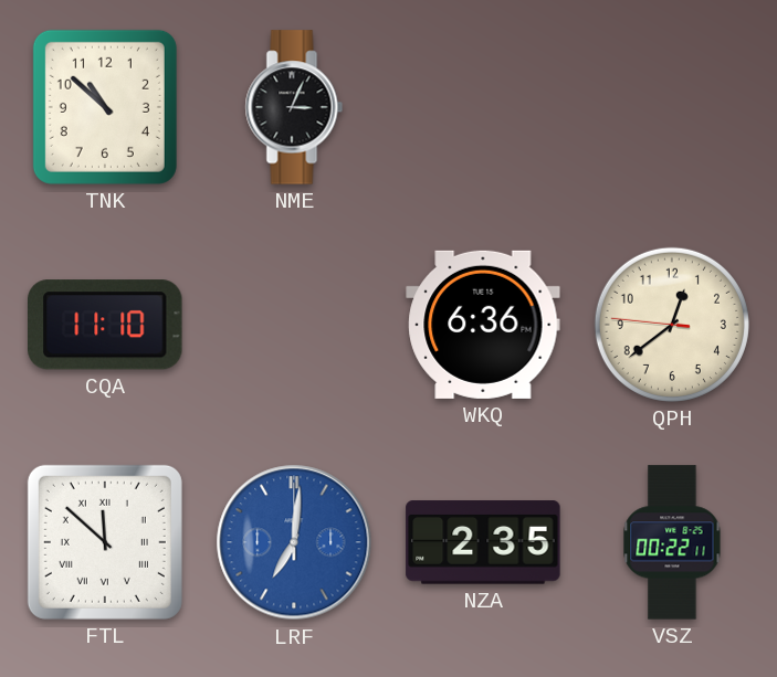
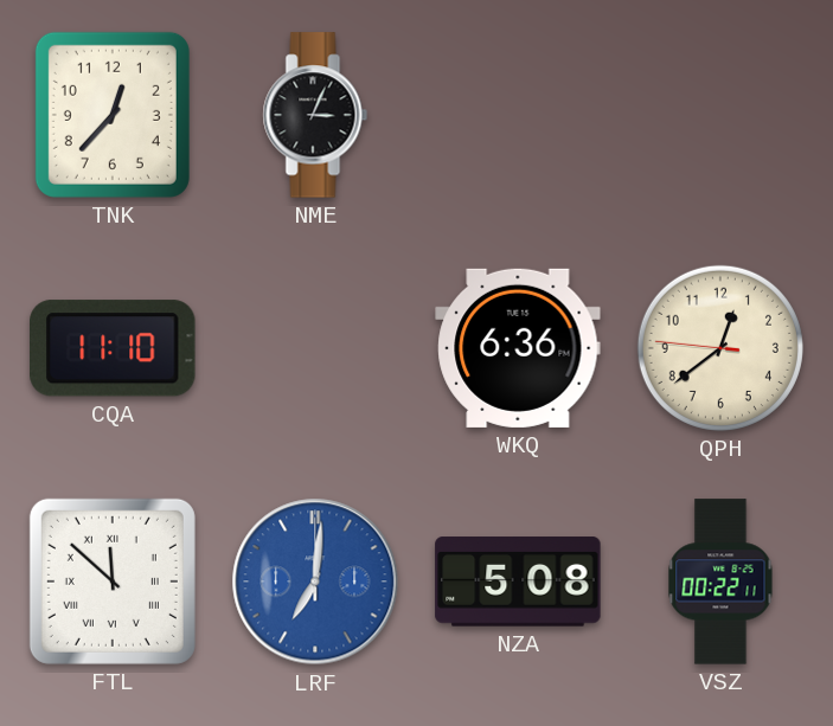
TNK: 10:52 -> 12:37
NZA: 2:35 -> 5:08
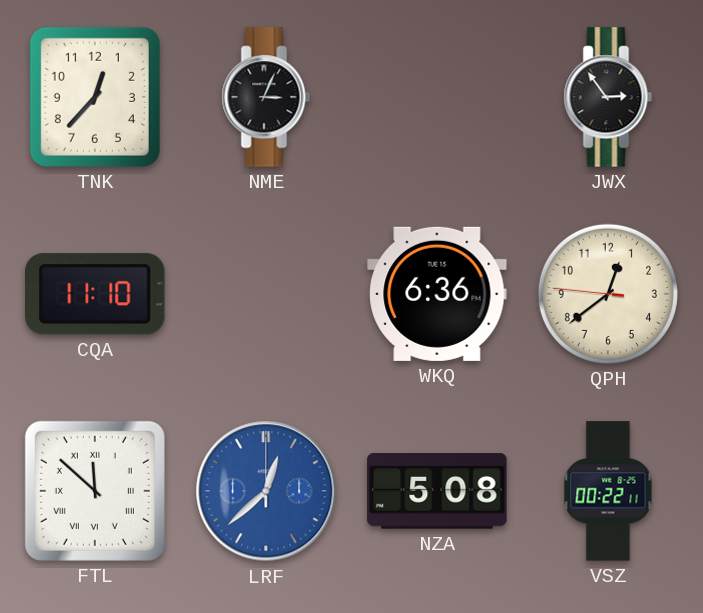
JWX: none -> 2:54
LRF: 7:01 -> 12:38
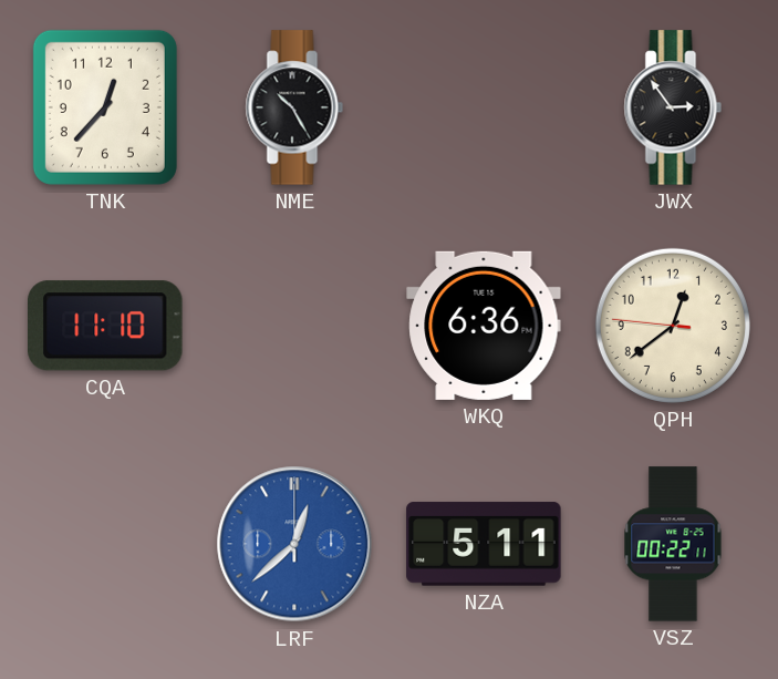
NME: 3:04 -> 10:25
FTL: 11:52 -> none
NZA: 5:08 -> 5:11
